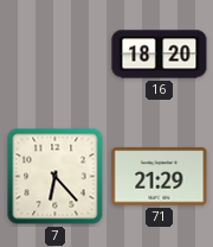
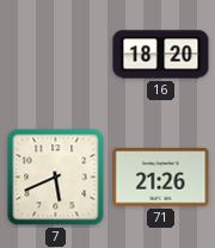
7: 6:23 -> 5:41
71: 21:29 -> 21:26
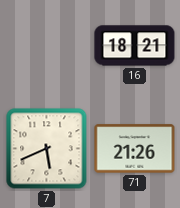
16: 18:20 -> 18:21
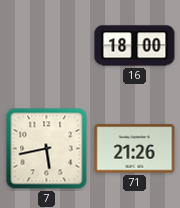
16: 18:21 -> 18:00
7: 5:41 -> 5:43
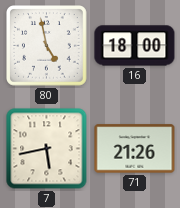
80: none -> 4:58
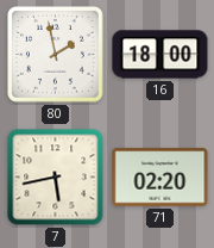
80: 4:58 -> 1:58
71: 21:26 -> 02:20
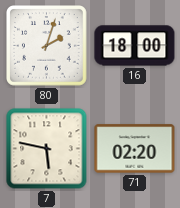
80: 1:58 -> 2:03
7: 5:43 -> 5:47
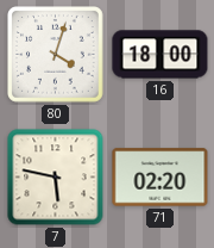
80: 2:03 -> 4:03
